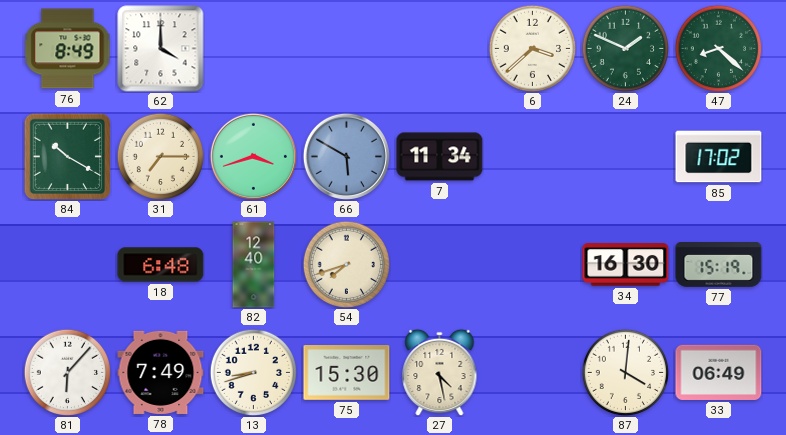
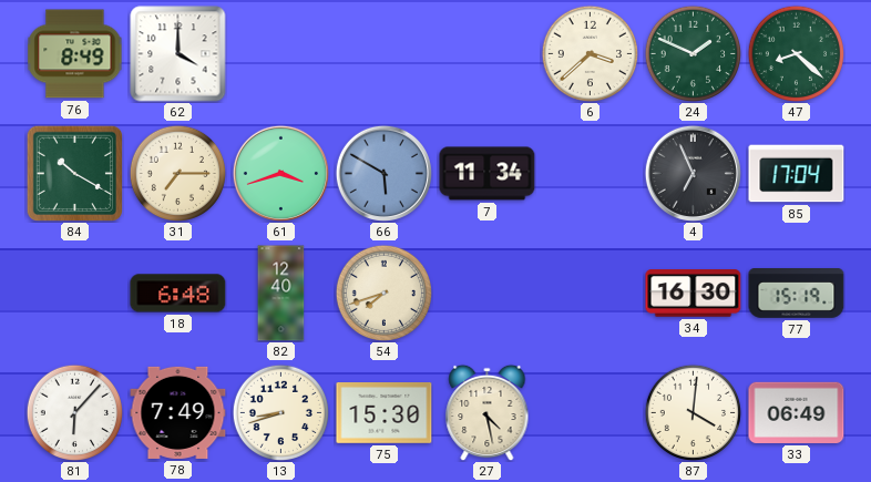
4: none -> 6:56
85: 17:02 -> 17:04
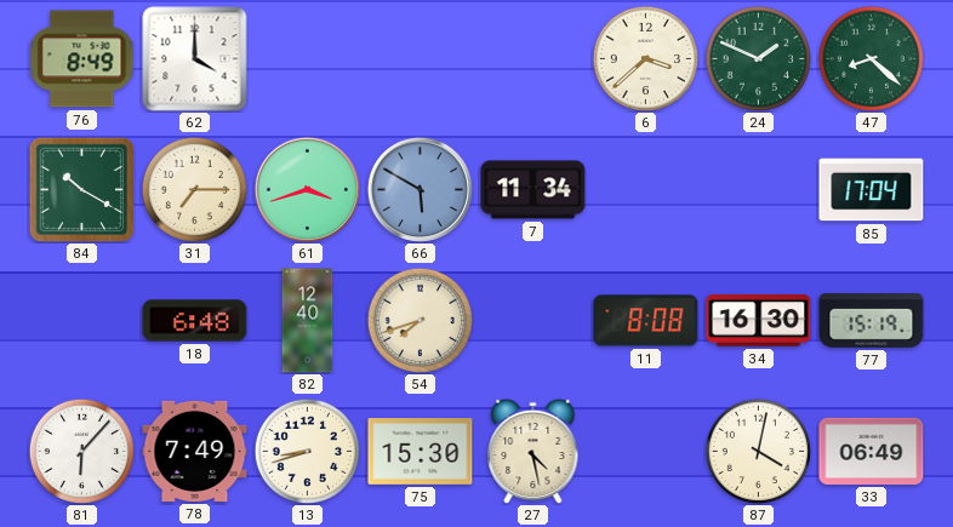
4: 6:56 -> none
11: none -> 8:08
87: 4:01 -> 4:02
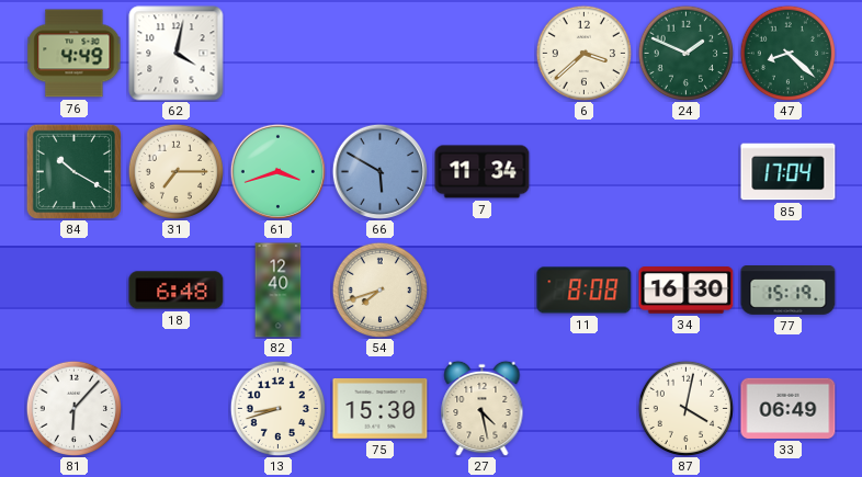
76: 8:49 -> 4:49
62: 4:00 -> 4:02
78: 7:49 -> none
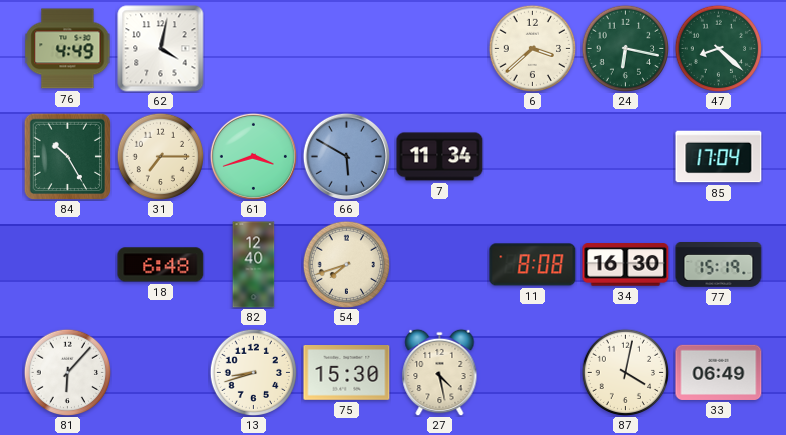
24: 1:49 -> 6:17
84: 10:20 -> 10:25
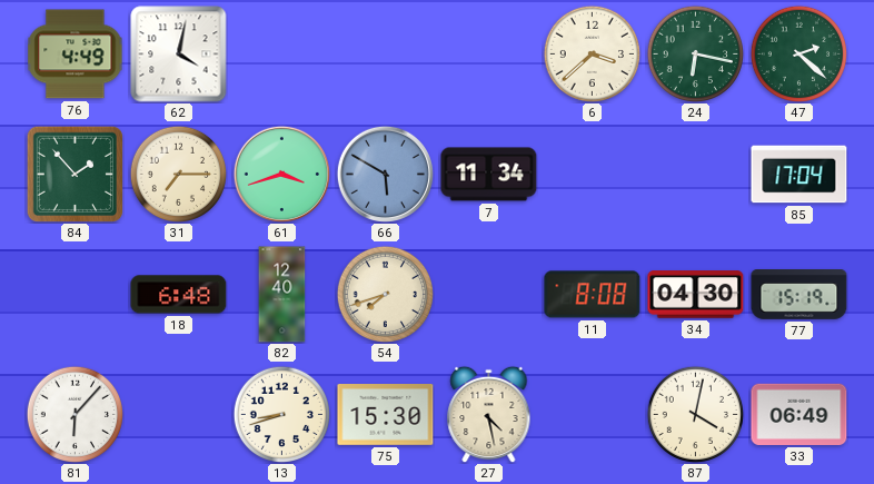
47: 8:22 -> 2:22
84: 10:25 -> 1:53
34: 16:30 -> 04:30
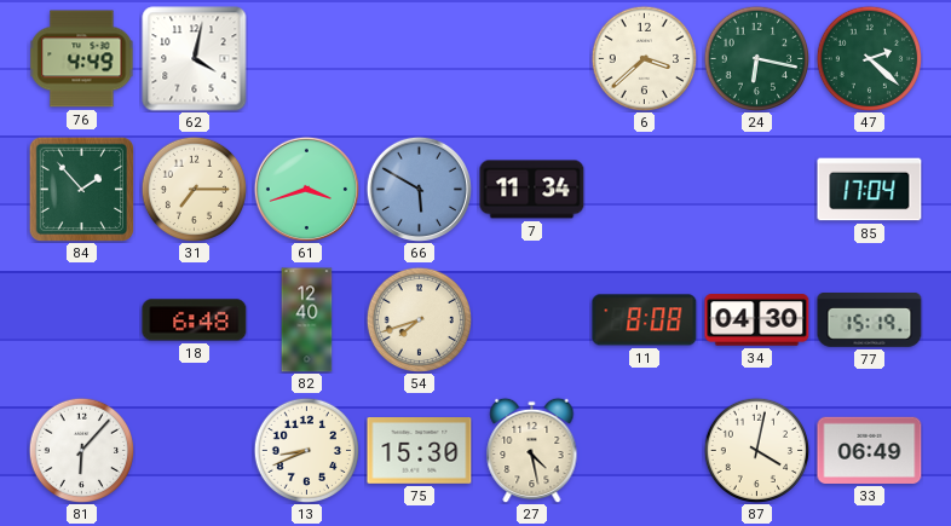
13: 8:42 -> 8:41
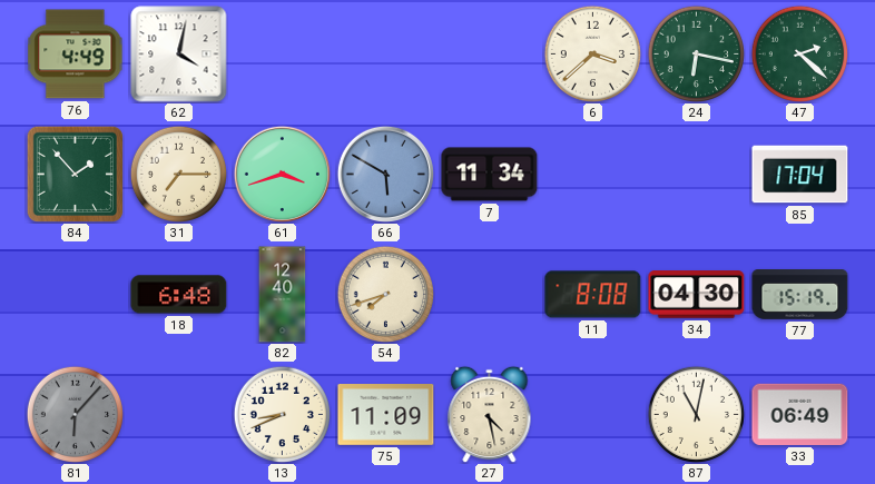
81 dial: white -> grey
75: 15:30 -> 11:09
87: 4:02 -> 11:02
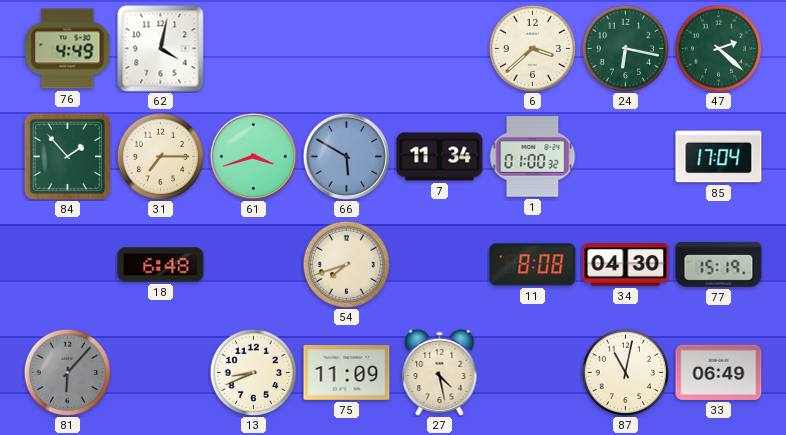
1: none -> 01:00
82: 12:40 -> none
